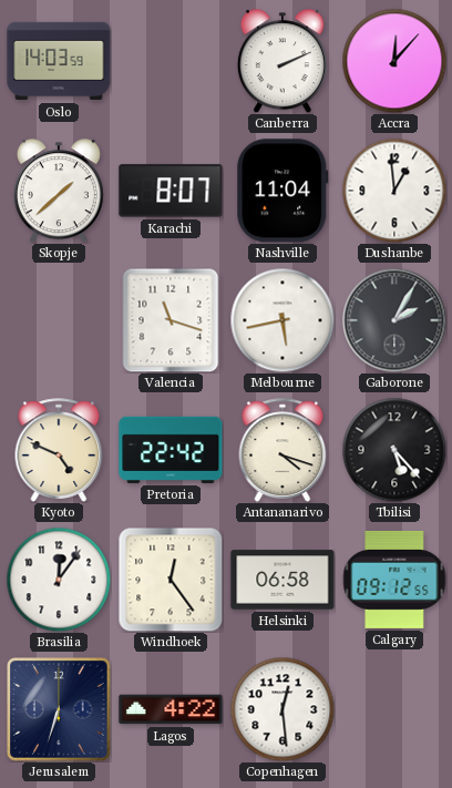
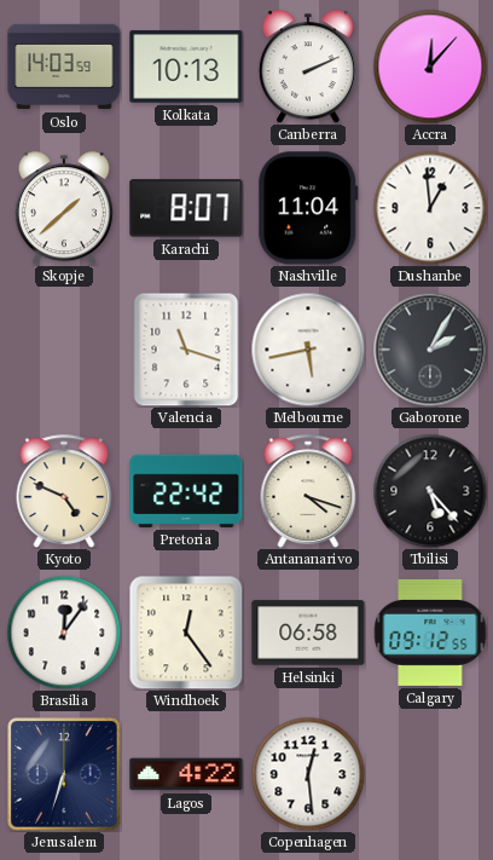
Kolkata: none -> 10:13
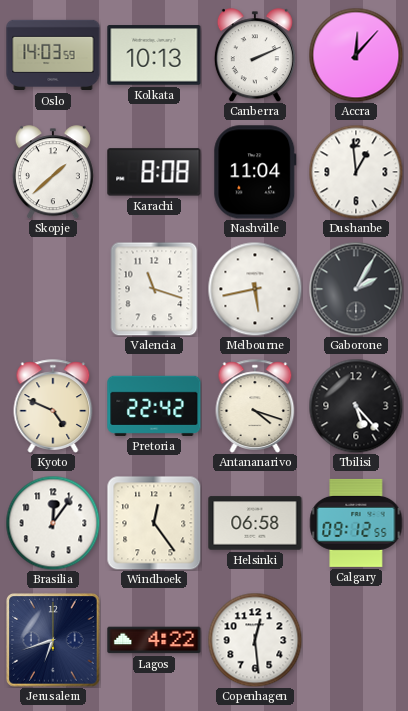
Karachi: 8:07 -> 8:08
Jerusalem: 6:33 -> 6:42
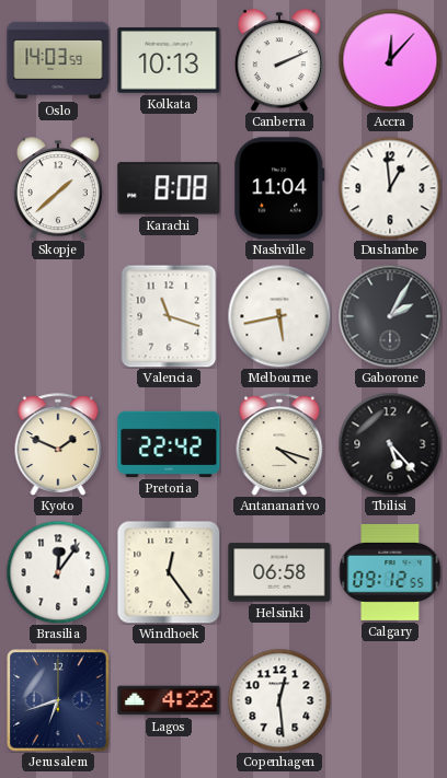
Kyoto: 4:49 -> 1:49
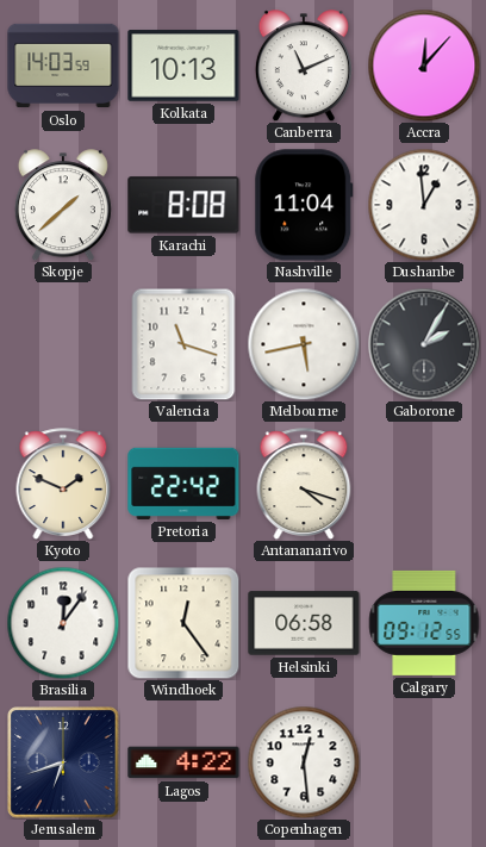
Canberra: 2:11 -> 11:11
Tbilisi: 5:23 -> none
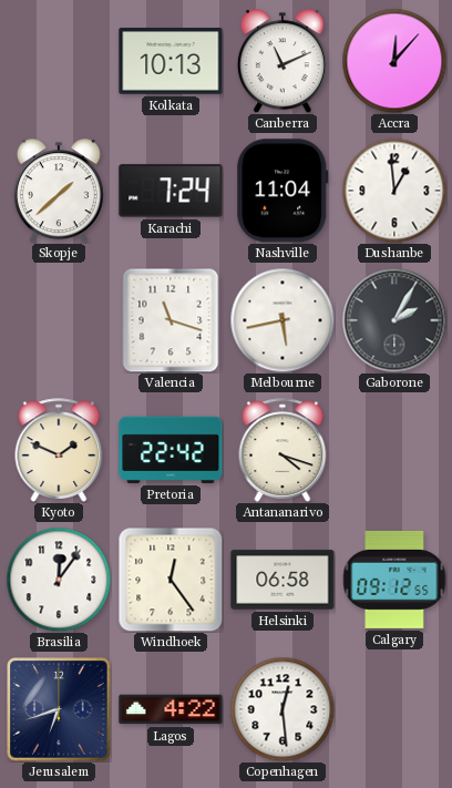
Oslo: 14:03 -> none
Karachi: 8:08 -> 7:24
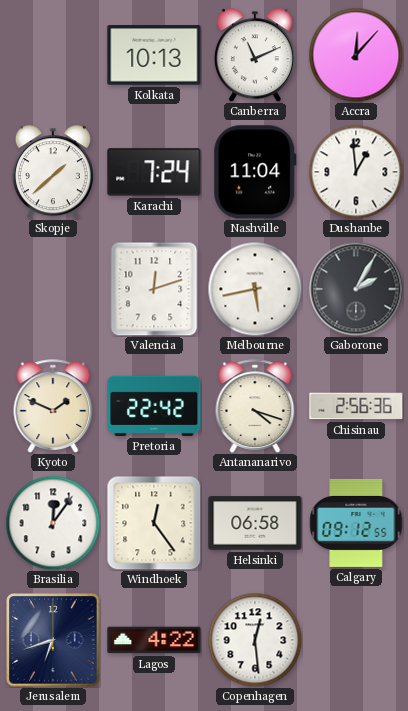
Valencia: 11:18 -> 12:12
Chisinau: none -> 2:56
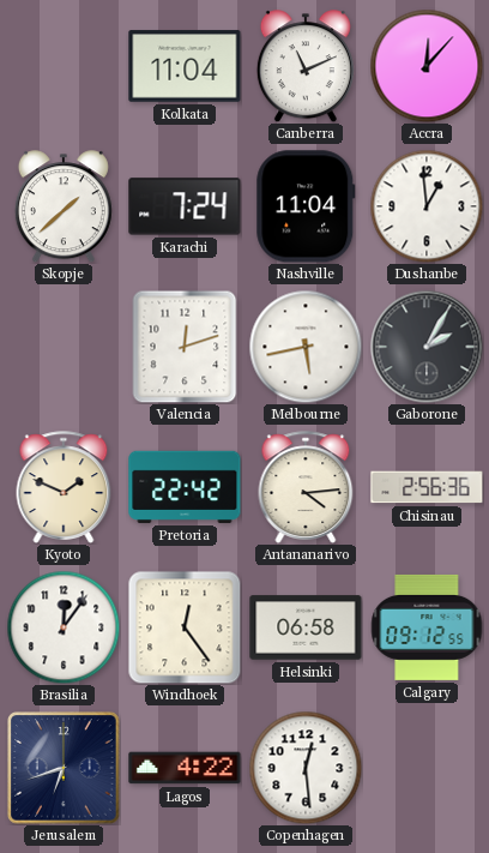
Kolkata: 10:13 -> 11:04
Antananarivo: 4:18 -> 4:14
